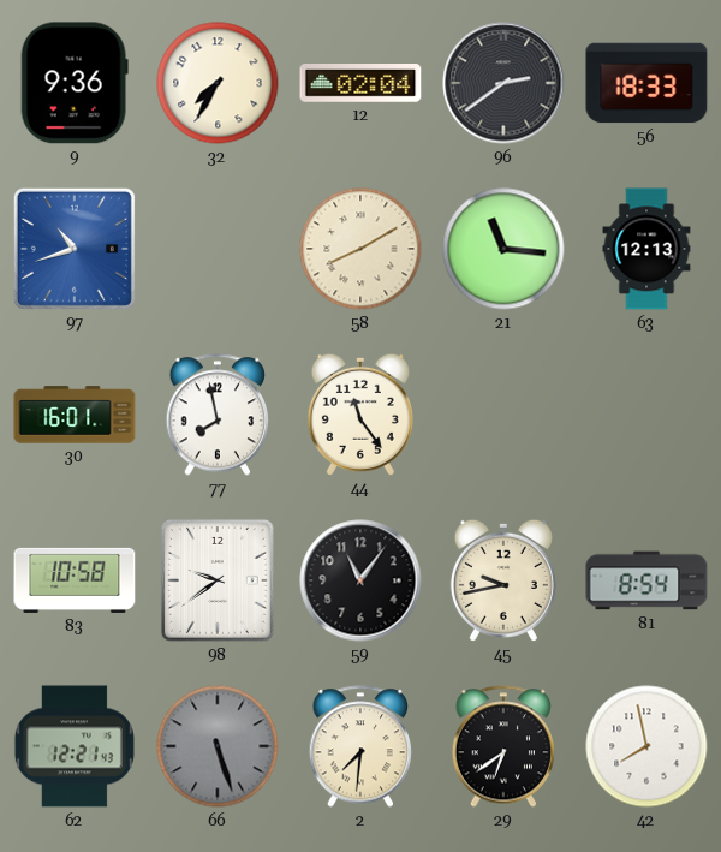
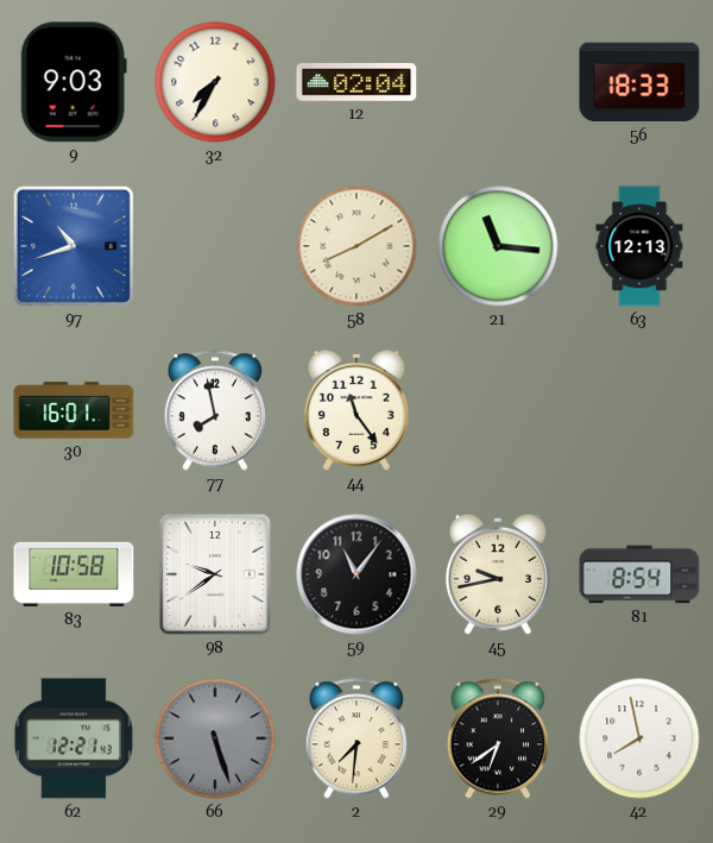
9: 9:36 -> 9:03
96: 2:39 -> none
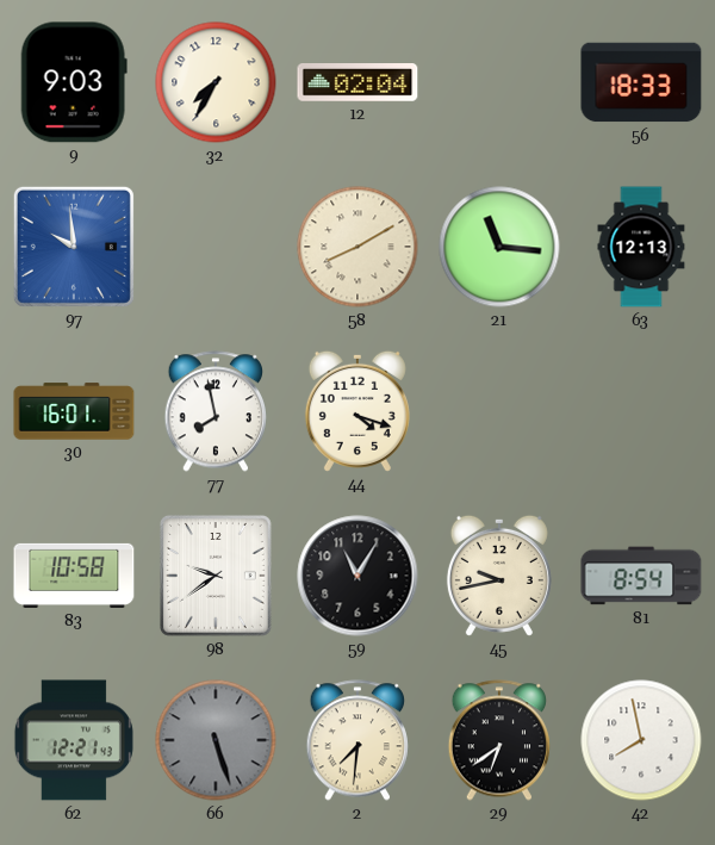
97: 10:42 -> 9:59
44: 11:24 -> 4:18
59: 11:06 -> 11:05
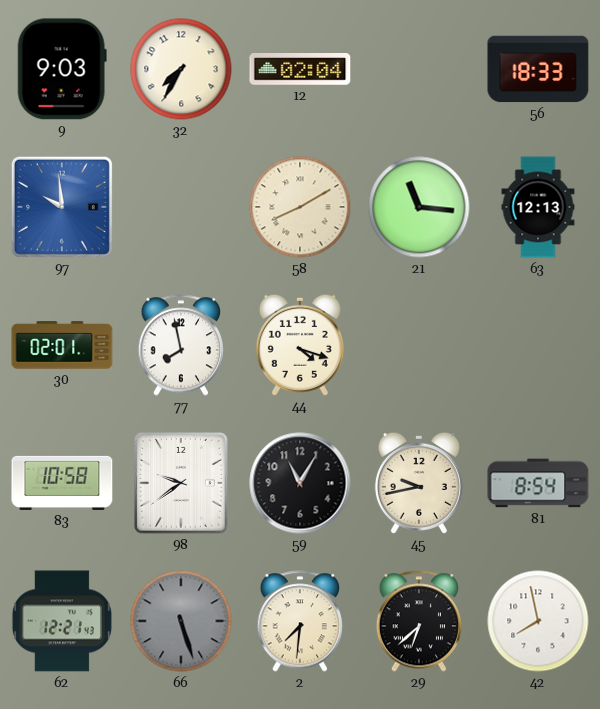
30: 16:01 -> 02:01
29: 6:39 -> 6:38
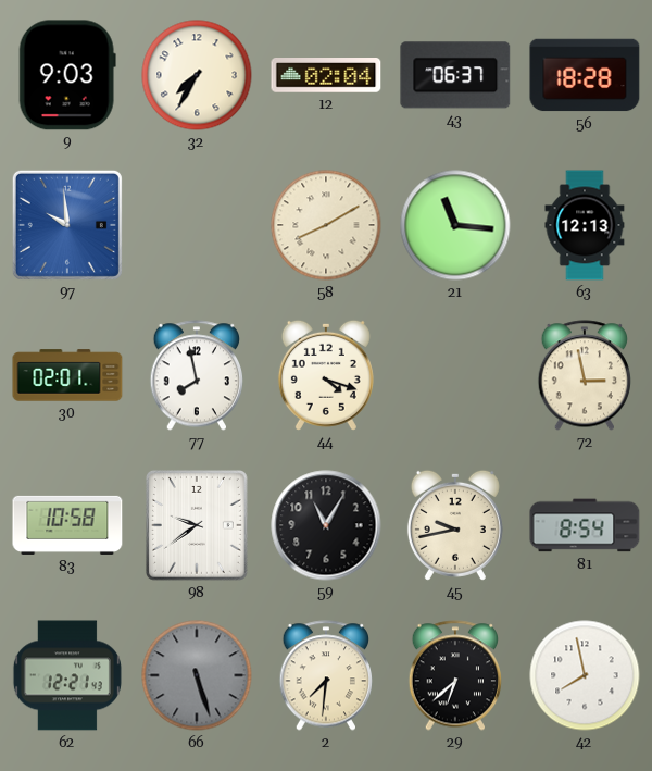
43: none -> 06:37
56: 18:33 -> 18:28
72: none -> 2:58
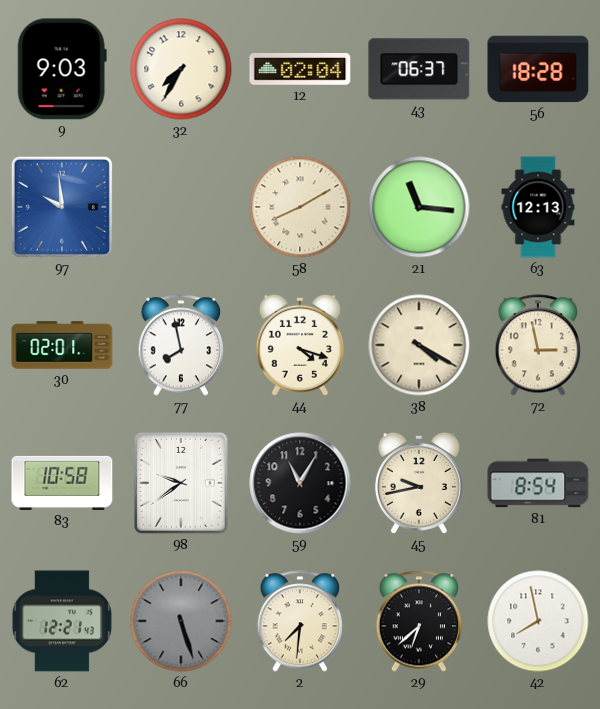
38: none -> 4:20
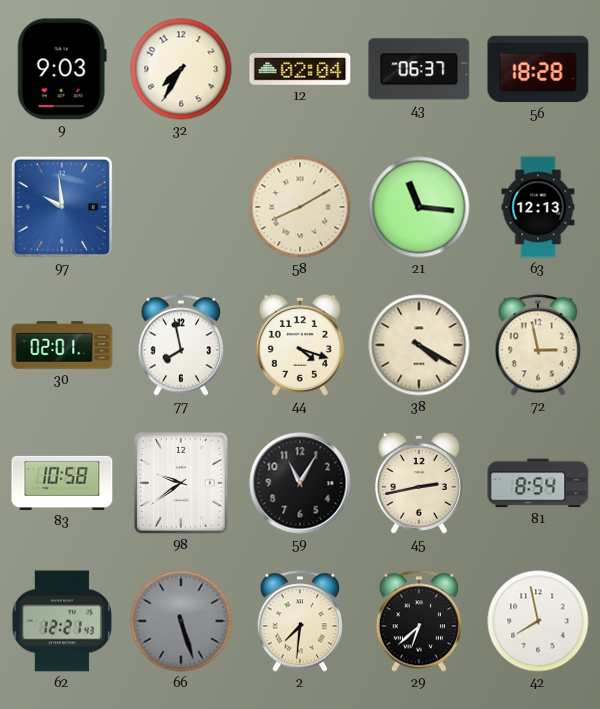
45: 9:43 -> 2:43
